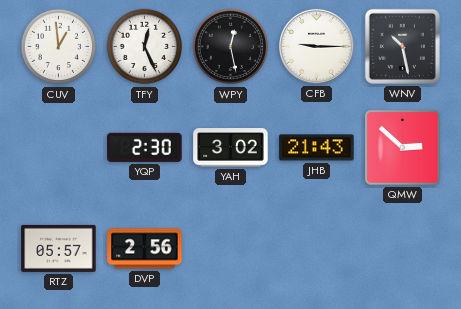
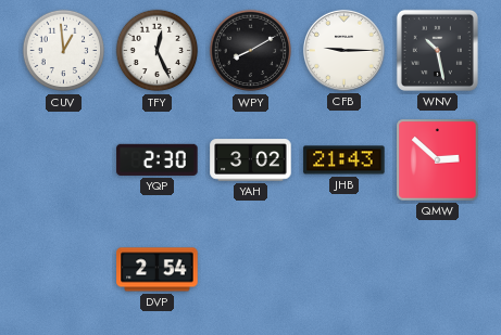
WPY: 12:28 -> 8:10
RTZ: 05:57 -> none
DVP: 2:56 -> 2:54
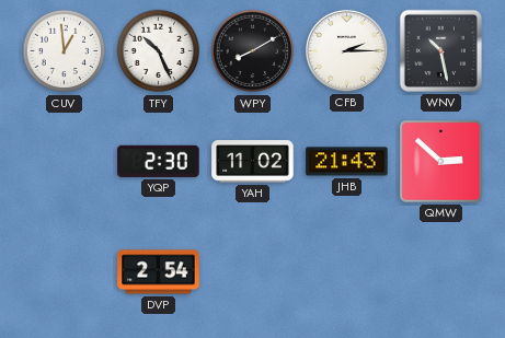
TFY: 12:26 -> 10:26
CFB: 9:15 -> 2:15
YAH: 3:02 -> 11:02
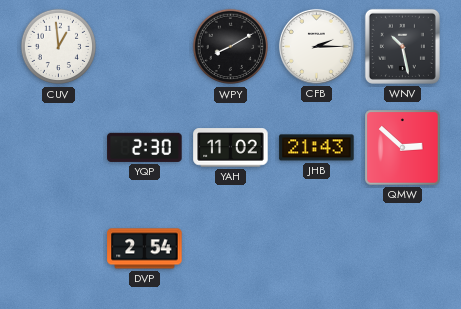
TFY: 10:26 -> none
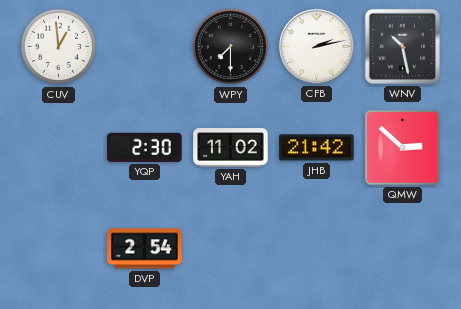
WPY: 8:10 -> 7:30
CFB: 2:15 -> 2:13
JHB: 21:43 -> 21:42
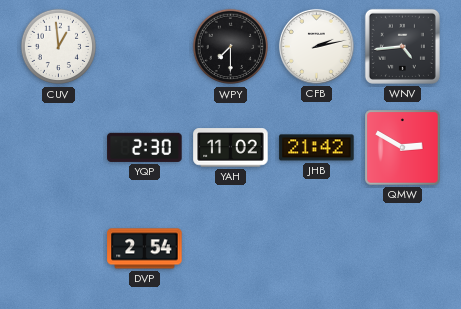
WNV: 10:28 -> 4:44
QMW: 2:52 -> 2:50
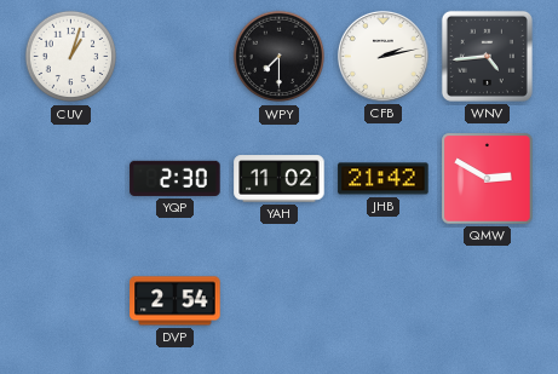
CUV: 12:59 -> 1:03
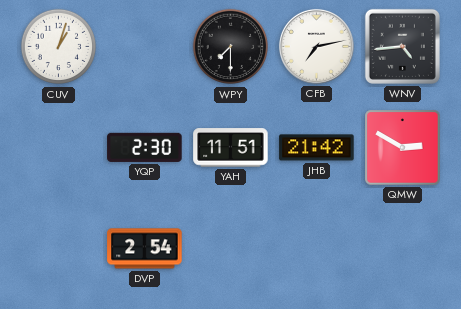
CFB: 2:13 -> 7:13
YAH: 11:02 -> 11:51
